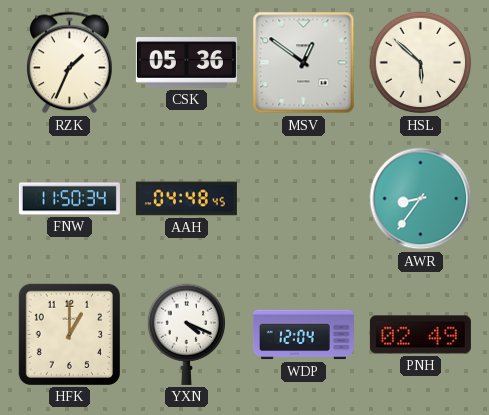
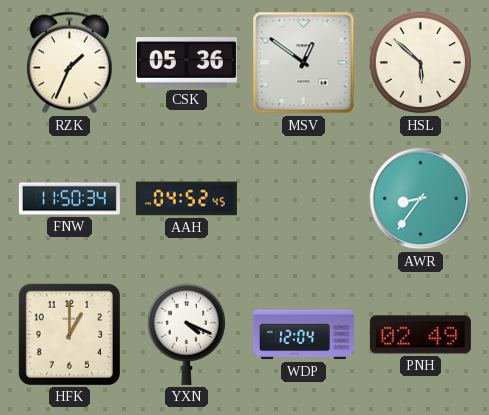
AAH: 04:48 -> 04:52
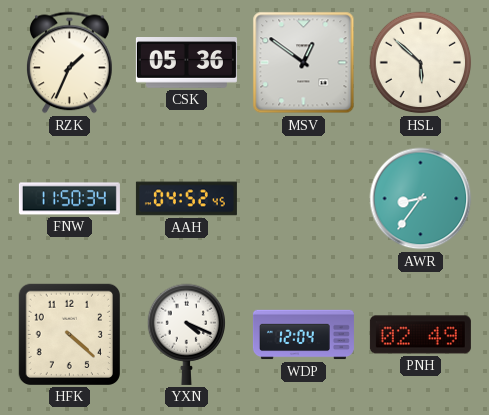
HFK: 1:00 -> 4:22
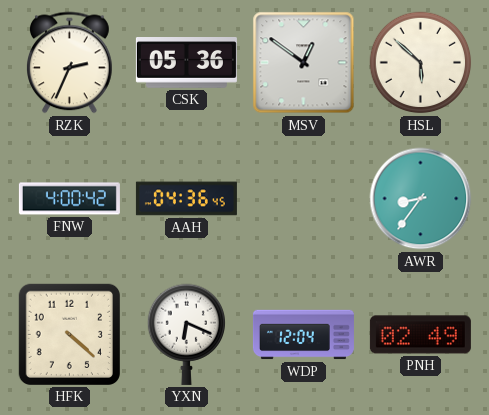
RZK: 1:34 -> 2:34
FNW: 11:50 -> 4:00
AAH: 04:52 -> 04:36
YXN: 4:19 -> 6:19
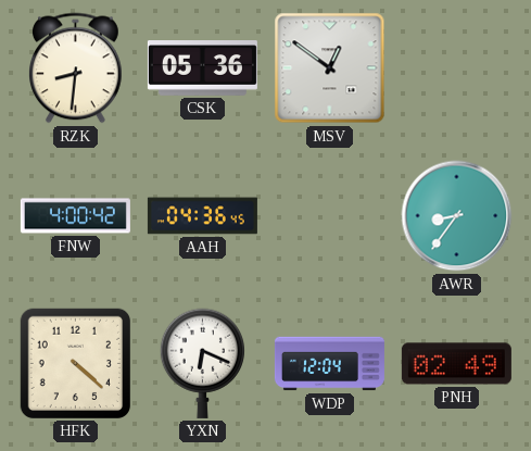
RZK: 2:34 -> 8:31
HSL: 5:52 -> none
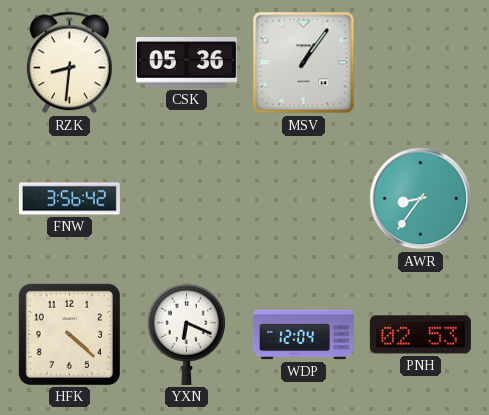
MSV: 12:51 -> 1:06
FNW: 4:00 -> 3:56
AAH: 04:36 -> none
PNH: 02:49 -> 02:53
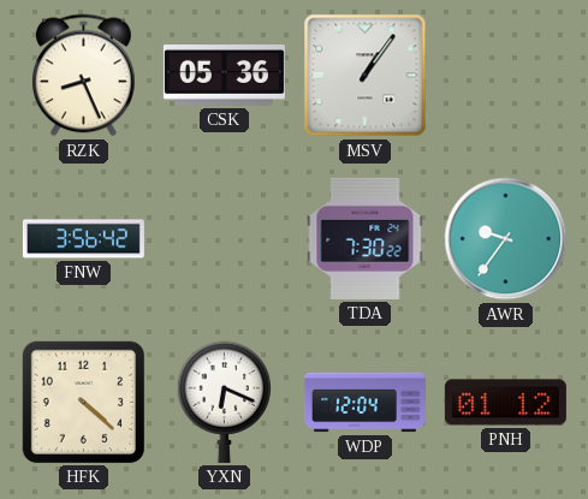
RZK: 8:31 -> 8:26
TDA: none -> 7:30
AWR: 8:36 -> 9:36
PNH: 02:53 -> 01:12
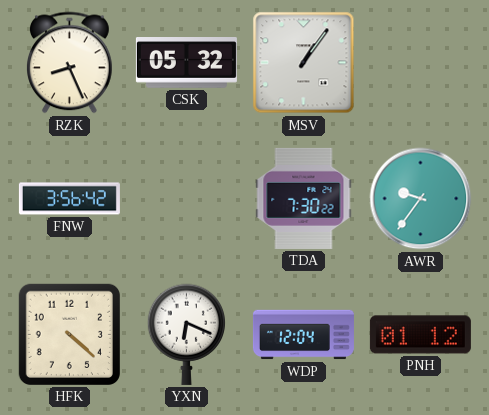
CSK: 05:36 -> 05:32
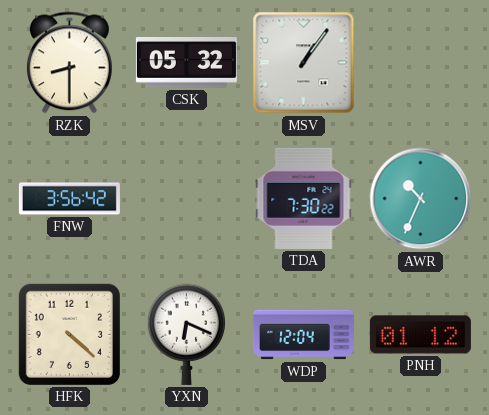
RZK: 8:26 -> 8:30
AWR: 9:36 -> 10:34
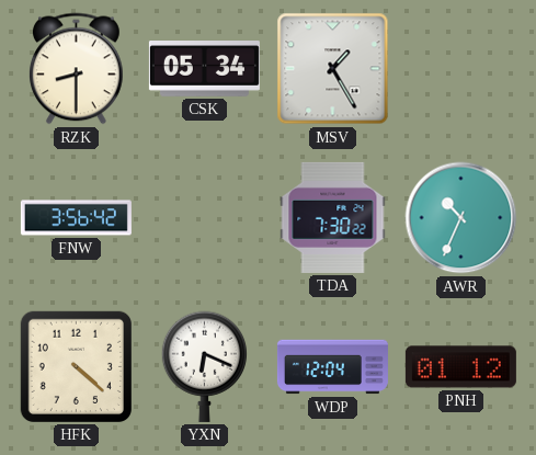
CSK: 05:32 -> 05:34
MSV: 1:06 -> 1:25
